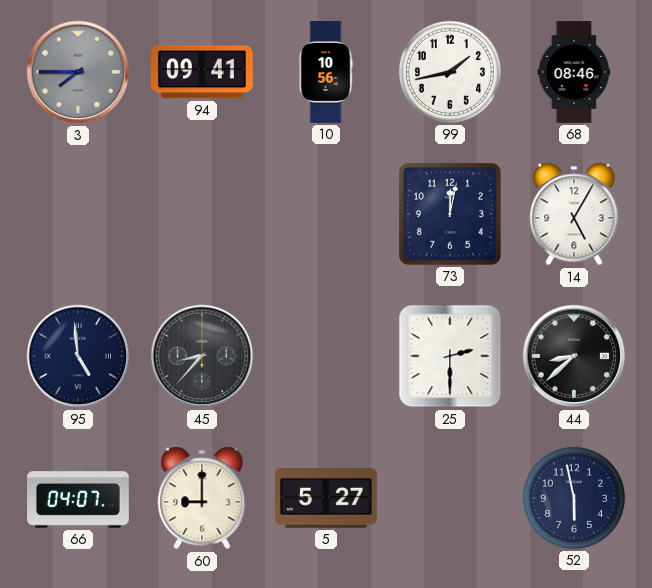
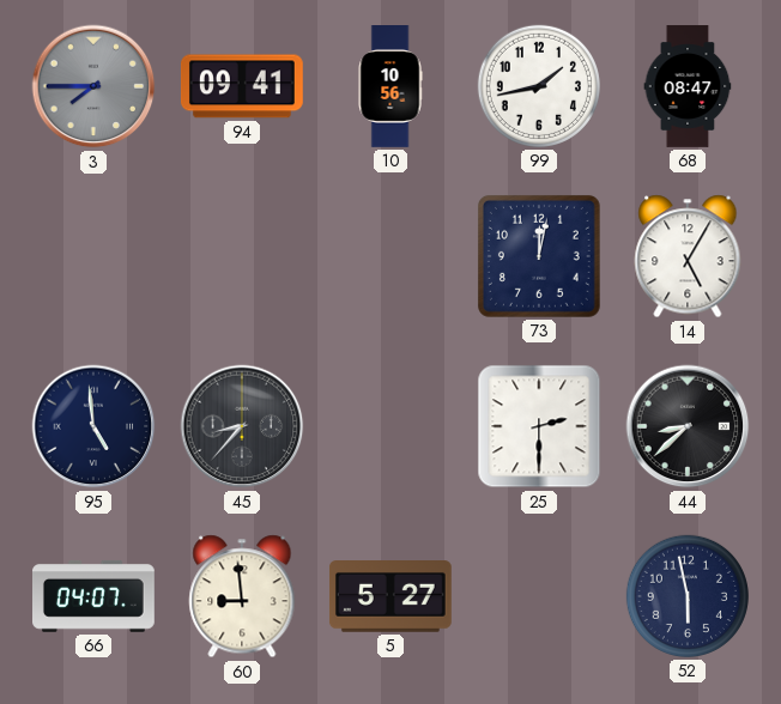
68: 08:46 -> 08:47
60: 9:00 -> 8:59
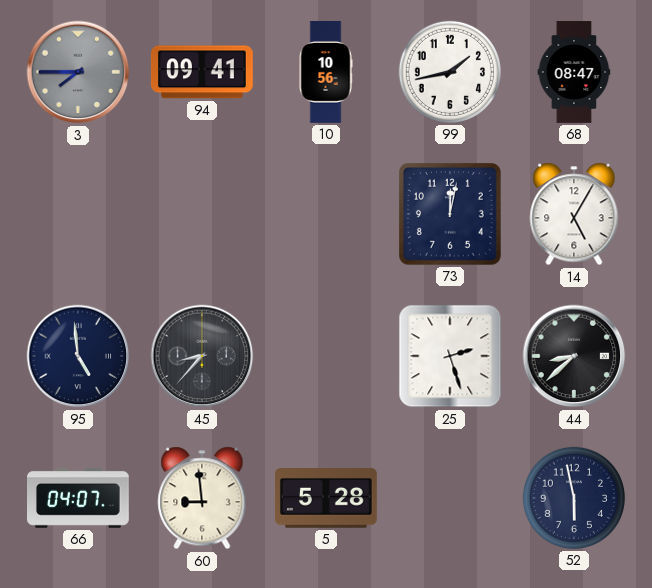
25: 2:30 -> 2:27
5: 5:27 -> 5:28
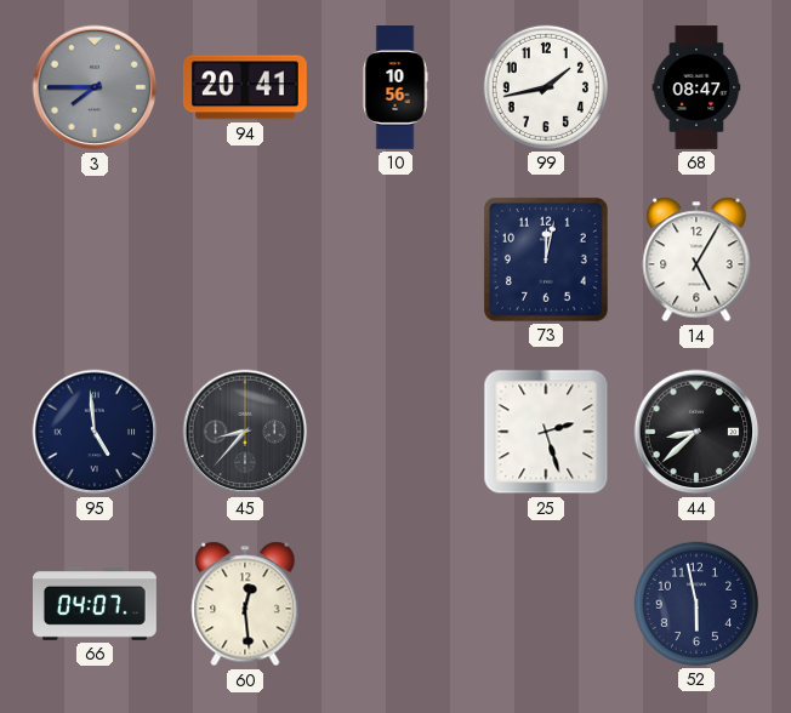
94: 09:41 -> 20:41
60: 8:59 -> 12:29
5: 5:28 -> none
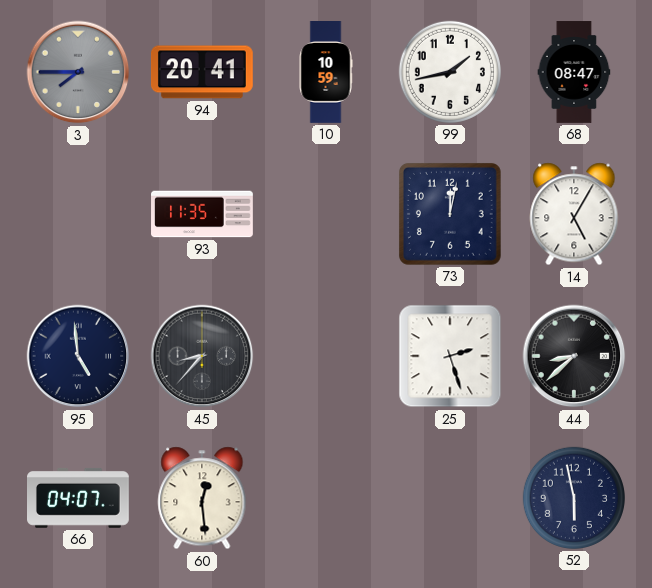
10: 10:56 -> 10:59
93: none -> 11:35
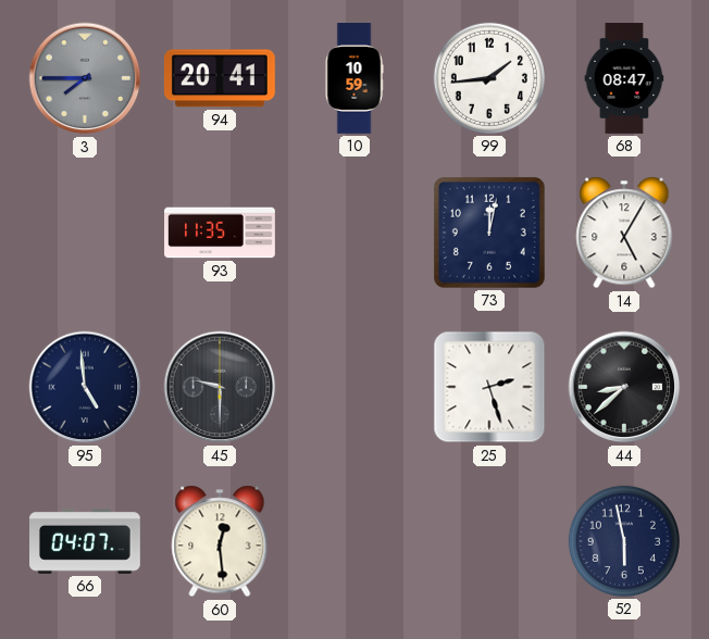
99: 1:43 -> 1:44
45: 8:37 -> 9:30
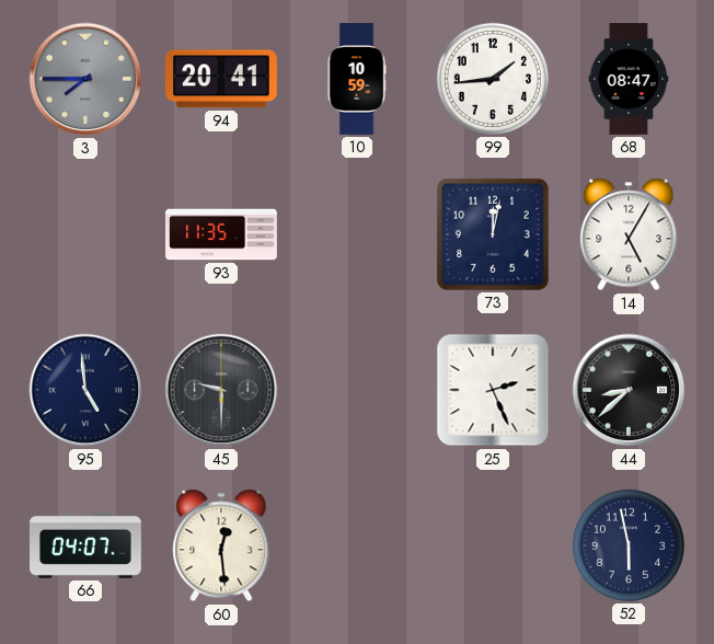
25: 2:27 -> 2:26
